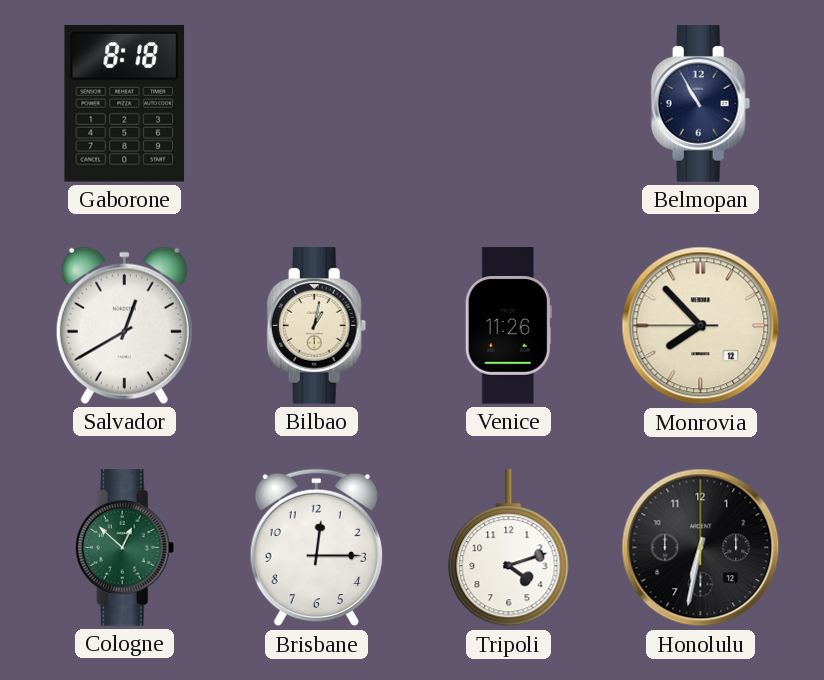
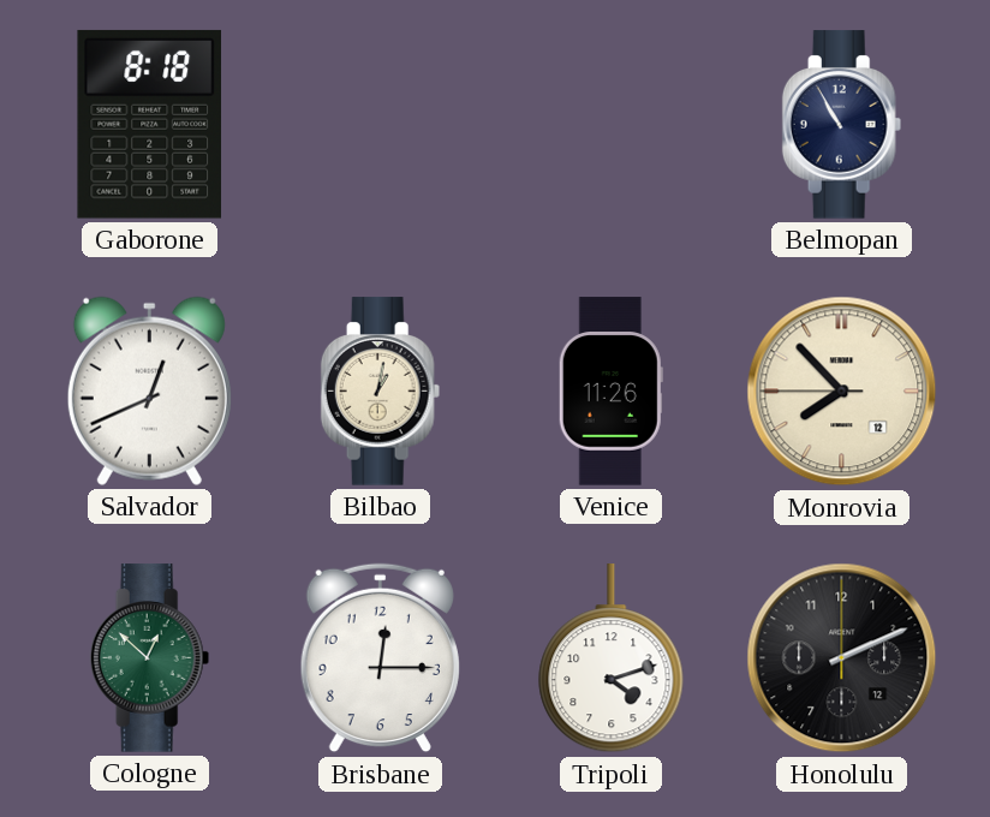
Salvador: 12:40 -> 12:41
Honolulu: 6:32 -> 2:11
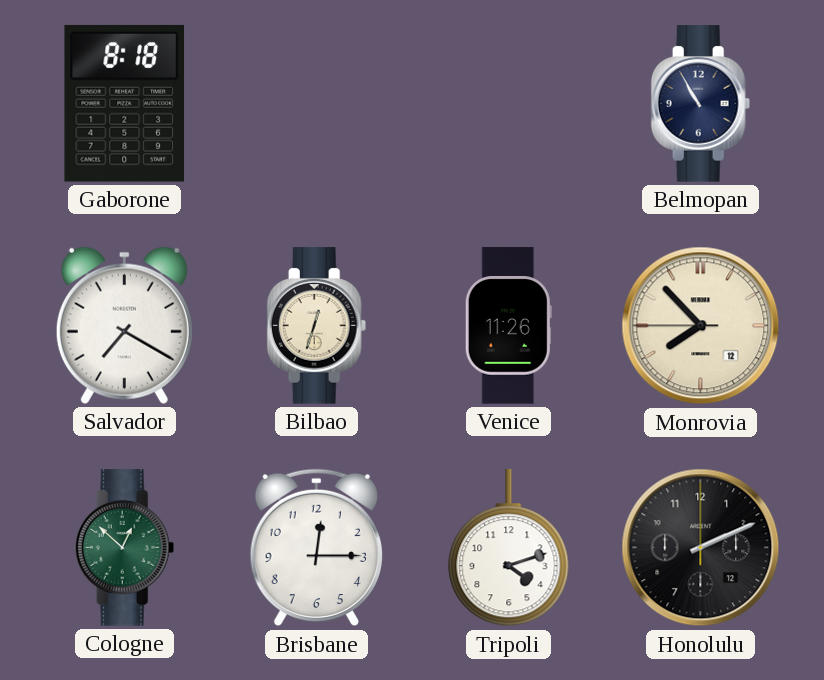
Salvador: 12:41 -> 7:20
Bilbao: 1:02 -> 12:33
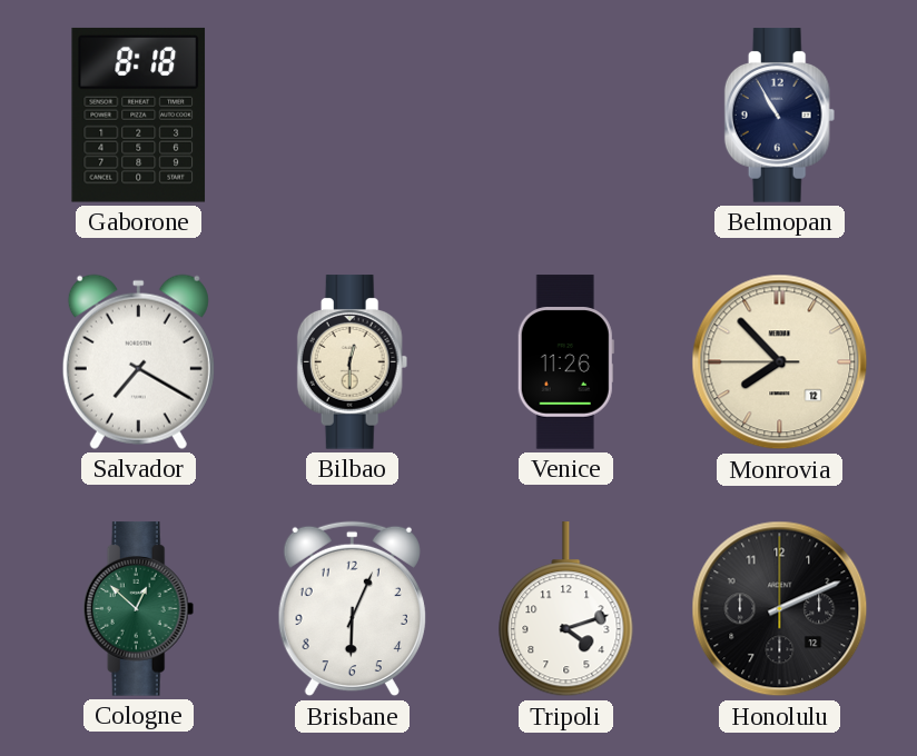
Bilbao: 12:33 -> 12:30
Brisbane: 12:15 -> 6:04
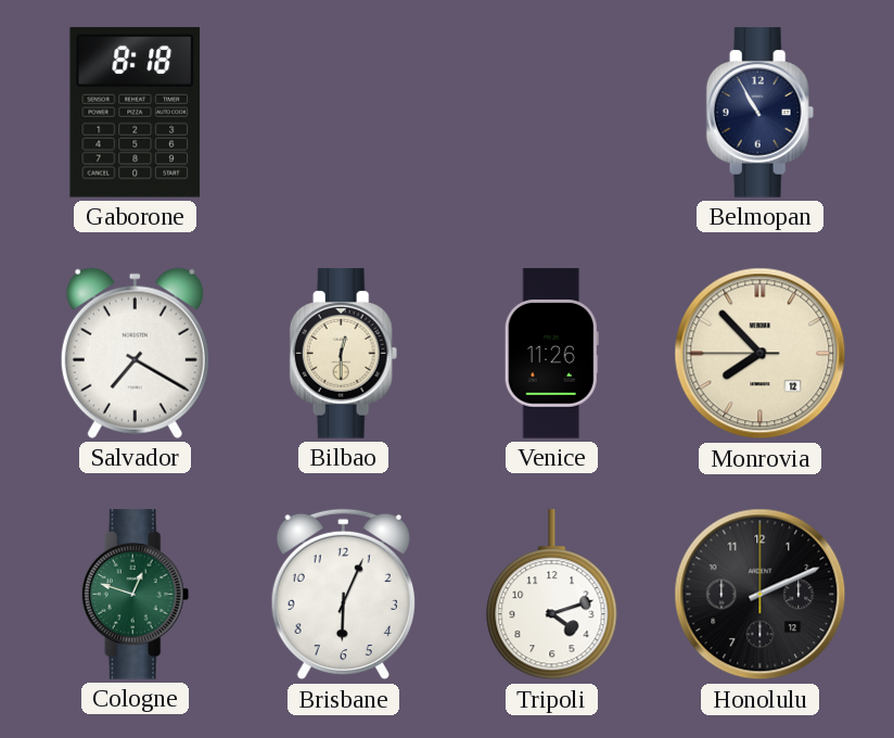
Cologne: 12:52 -> 12:48
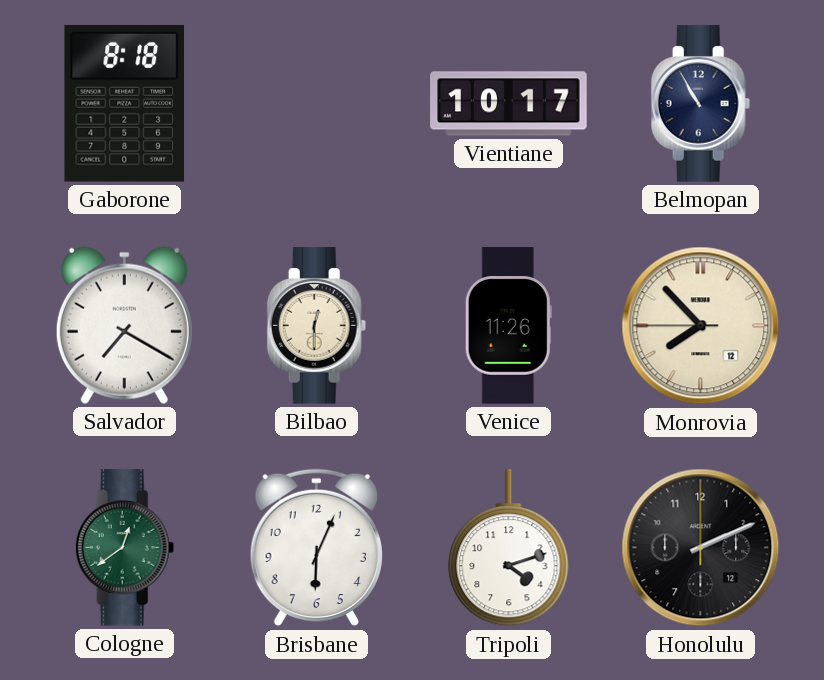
Vientiane: none -> 10:17
Cologne: 12:48 -> 12:39
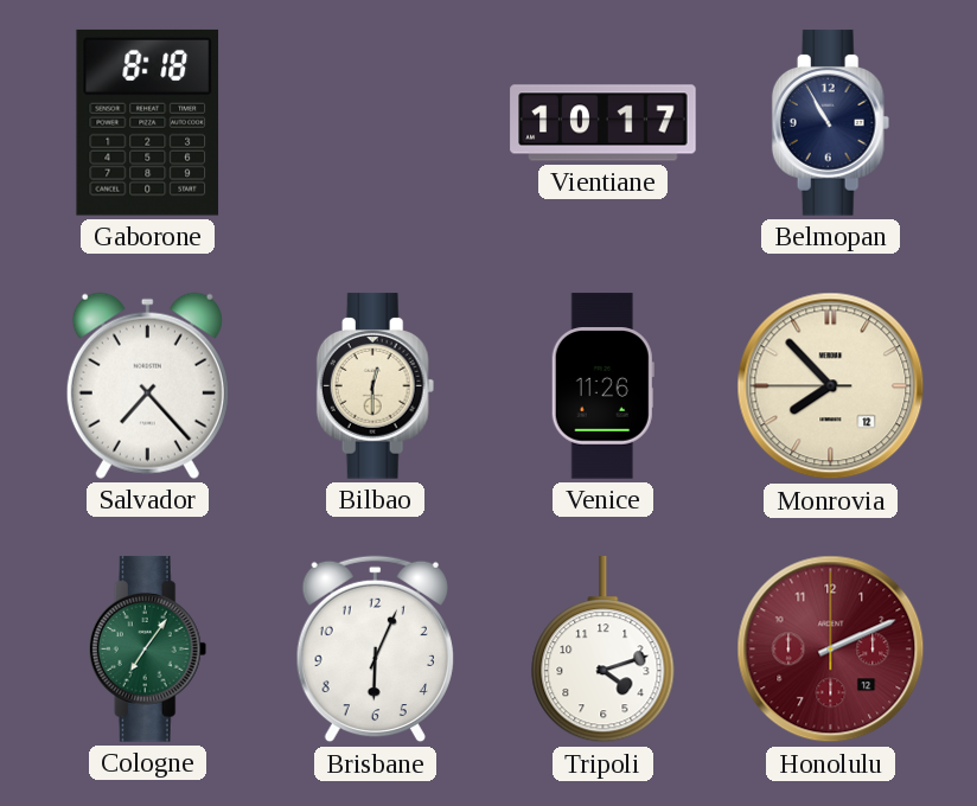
Salvador: 7:20 -> 7:23
Cologne: 12:39 -> 7:06
Honolulu dial: black -> burgundy
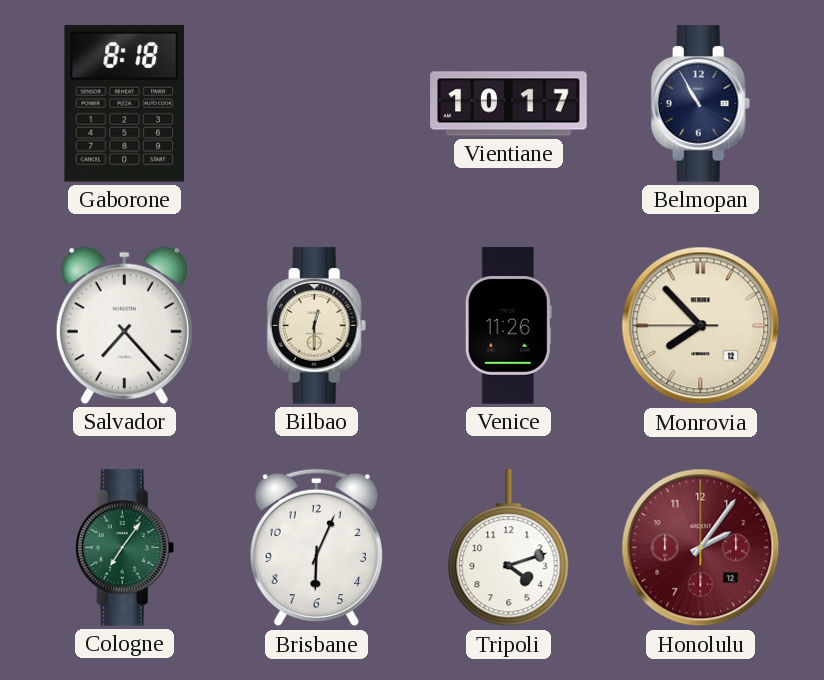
Honolulu: 2:11 -> 2:06
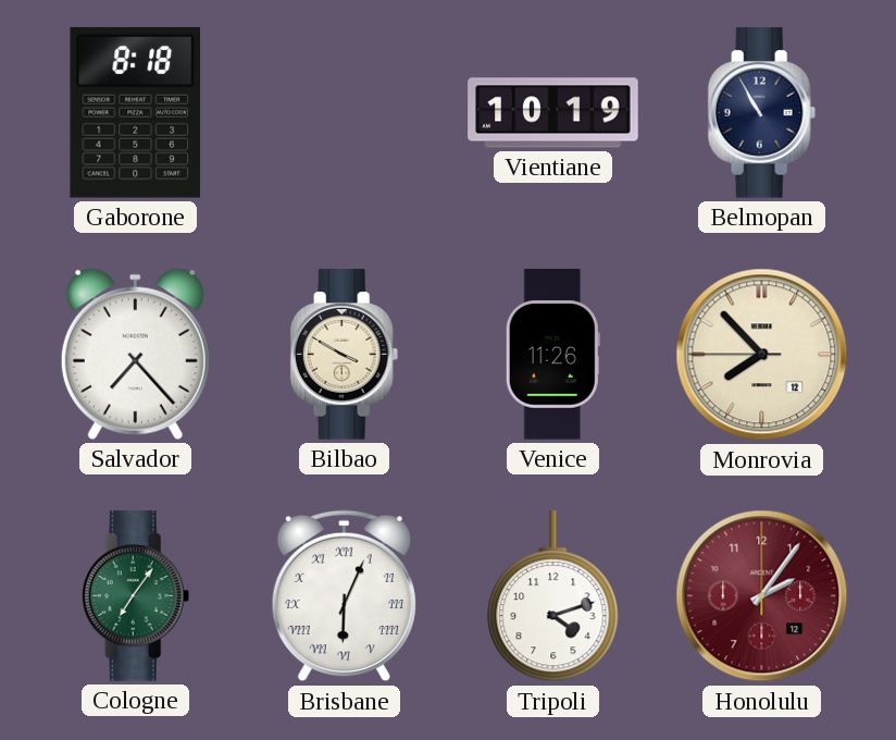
Vientiane: 10:17 -> 10:19
Bilbao: 12:30 -> 3:50
Brisbane numerals: Arabic -> Roman
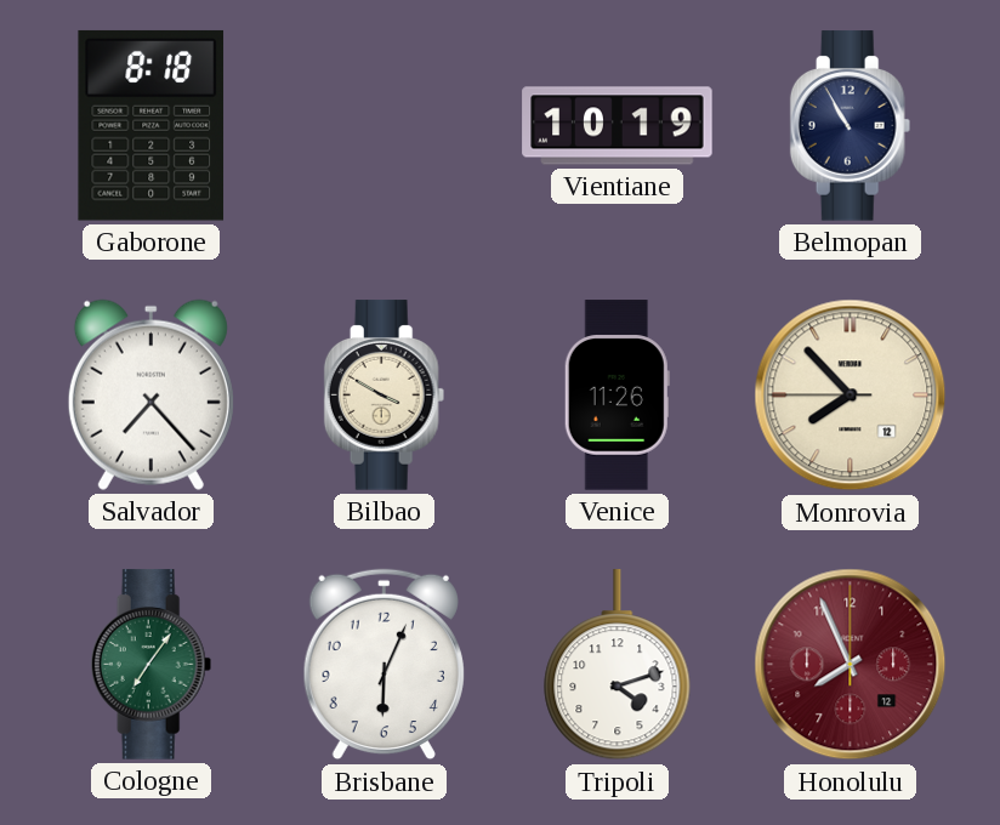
Brisbane numerals: Roman -> Arabic
Honolulu: 2:06 -> 7:56
